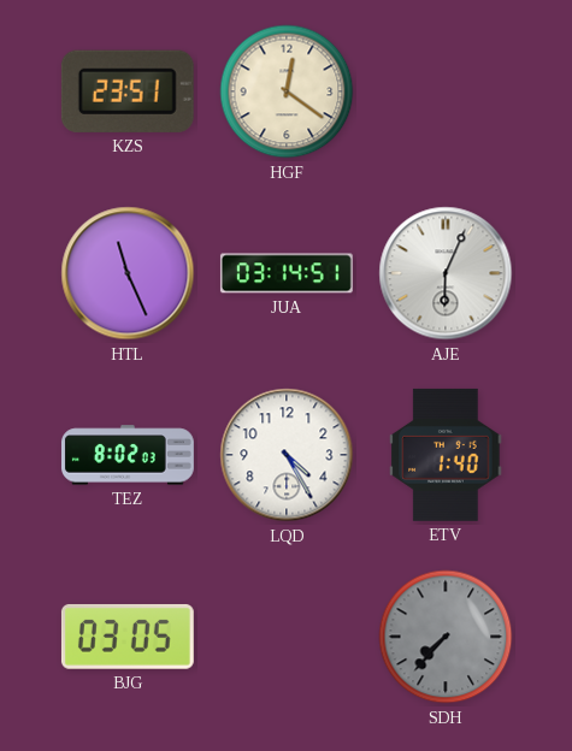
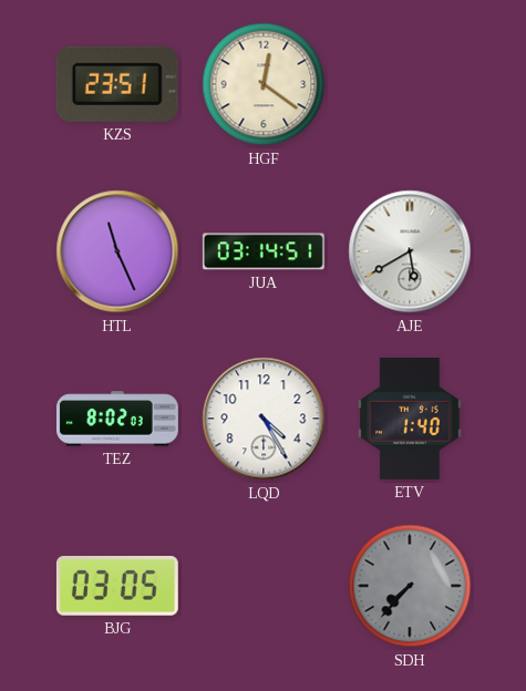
AJE: 6:04 -> 5:40
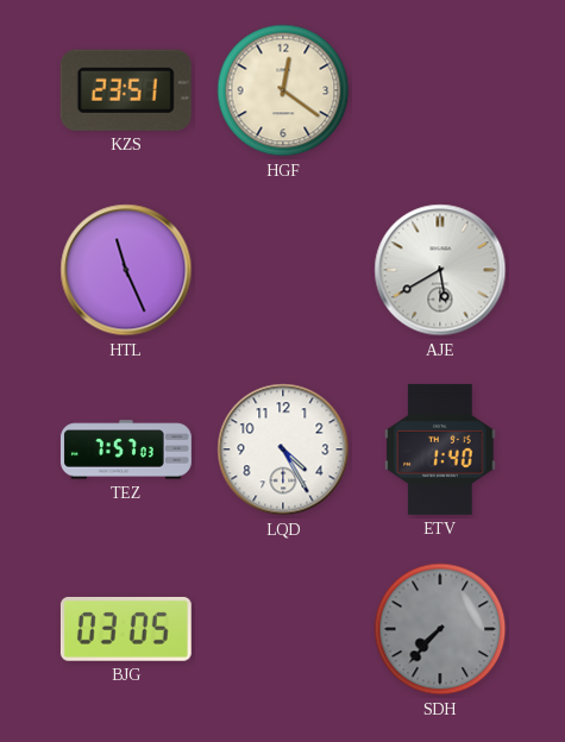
JUA: 03:14 -> none
TEZ: 8:02 -> 7:57
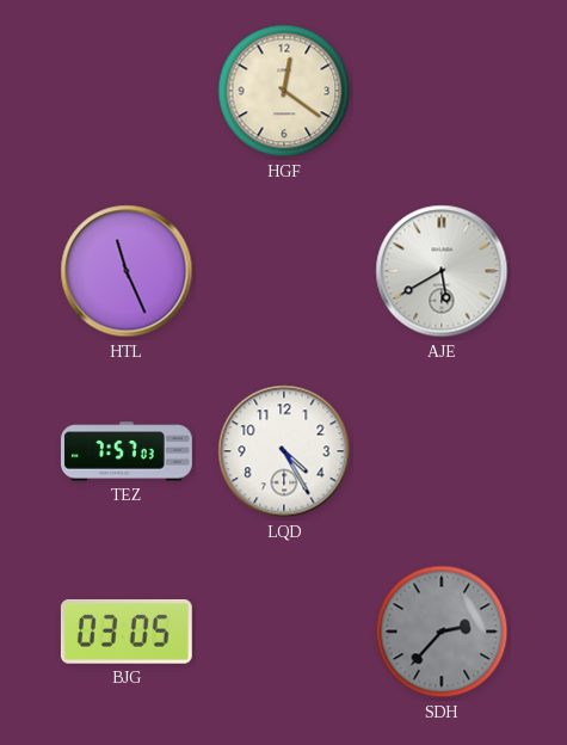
KZS: 23:51 -> none
ETV: 1:40 -> none
SDH: 7:37 -> 2:37
